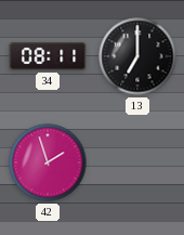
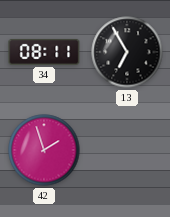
13: 7:00 -> 6:55
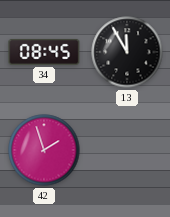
34: 08:11 -> 08:45
13: 6:55 -> 11:55
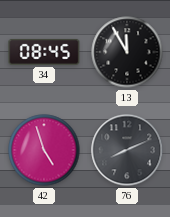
42: 1:57 -> 4:57
76: none -> 8:11
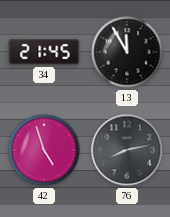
34: 08:45 -> 21:45
76: 8:11 -> 8:13
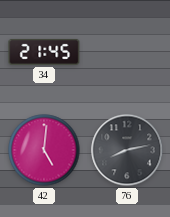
13: 11:55 -> none
42: 4:57 -> 5:01
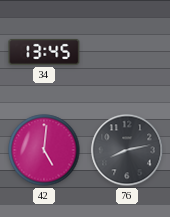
34: 21:45 -> 13:45
